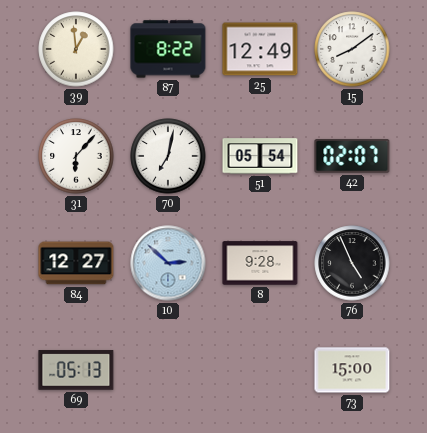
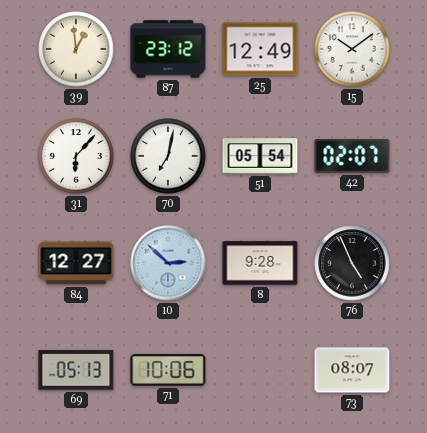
87: 8:22 -> 23:12
15: 8:09 -> 10:09
71: none -> 10:06
73: 15:00 -> 08:07
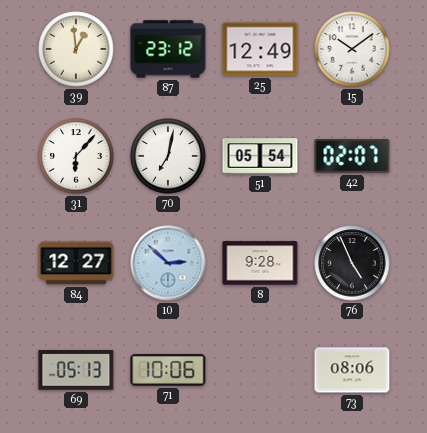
73: 08:07 -> 08:06
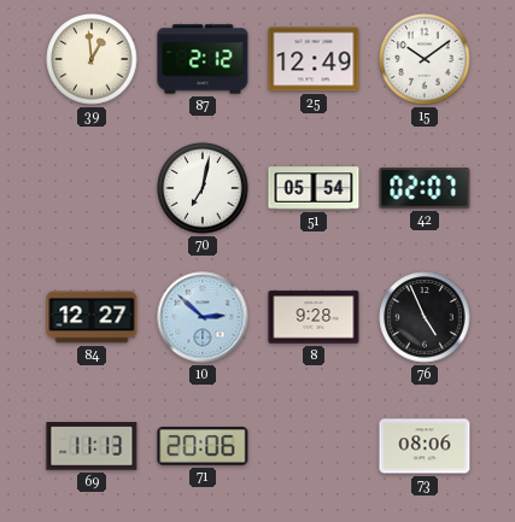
87: 23:12 -> 2:12
31: 6:07 -> none
69: 05:13 -> 11:13
71: 10:06 -> 20:06
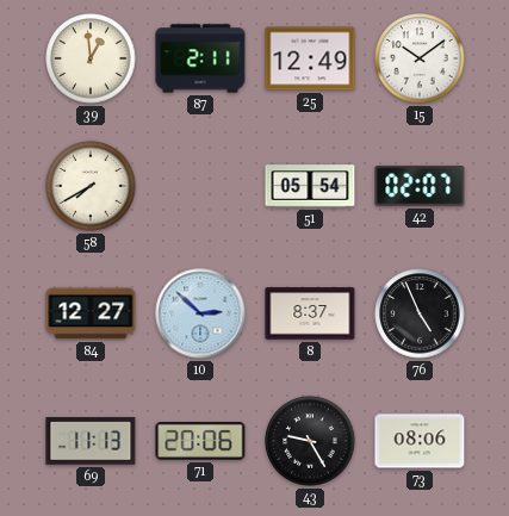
87: 2:12 -> 2:11
58: none -> 7:40
70: 7:02 -> none
8: 9:28 -> 8:37
43: none -> 9:25
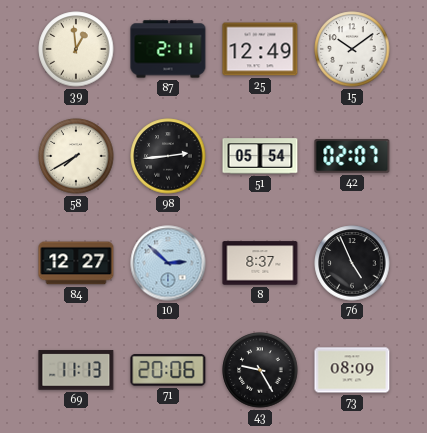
98: none -> 2:44
73: 08:06 -> 08:09
